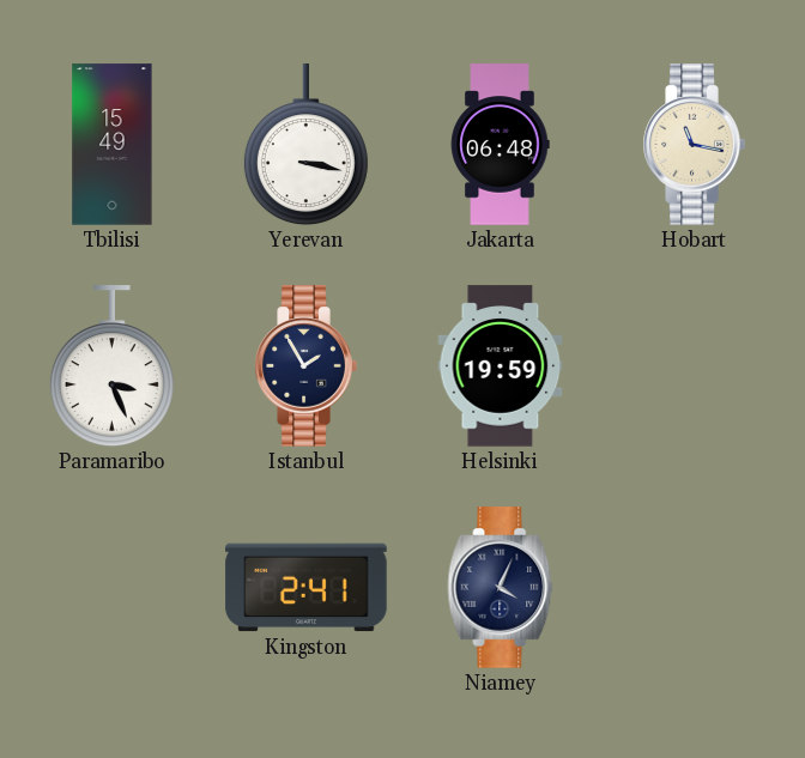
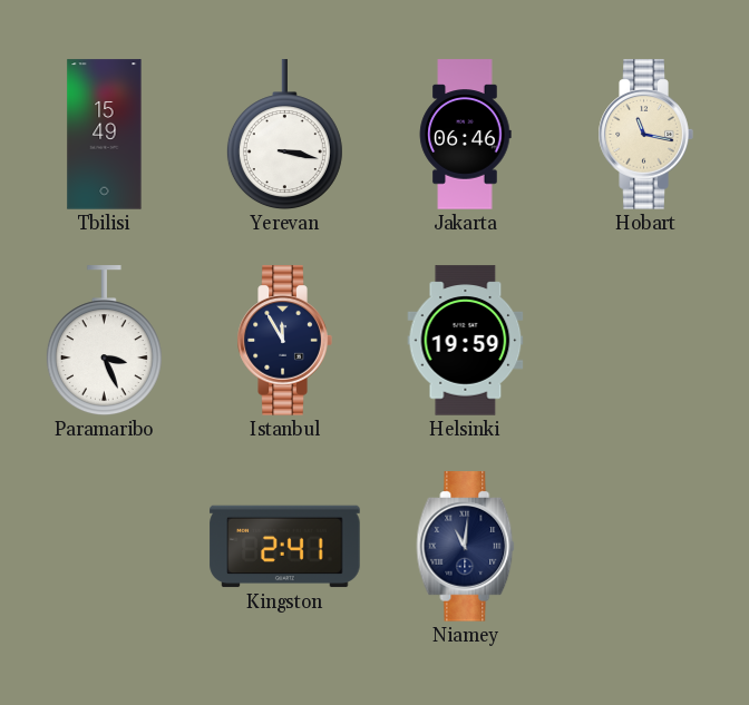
Jakarta: 06:48 -> 06:46
Istanbul: 1:55 -> 11:55
Niamey: 4:04 -> 11:01
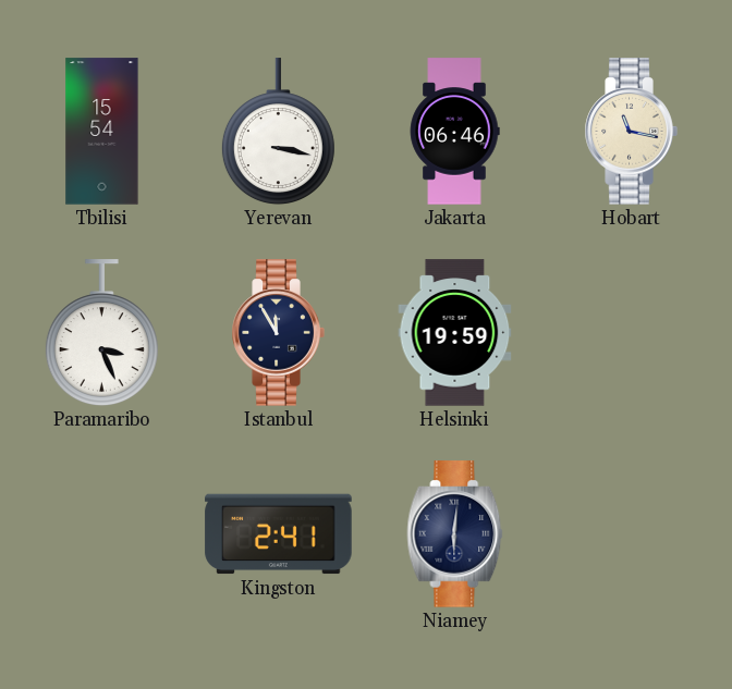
Tbilisi: 15:49 -> 15:54
Niamey: 11:01 -> 6:01
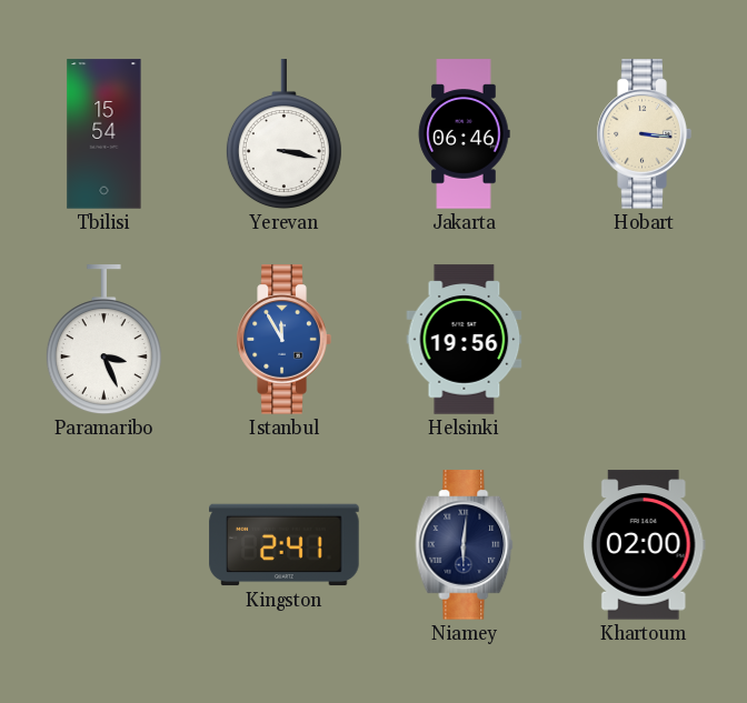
Hobart: 11:17 -> 3:16
Istanbul dial: navy -> blue
Helsinki: 19:59 -> 19:56
Khartoum: none -> 02:00
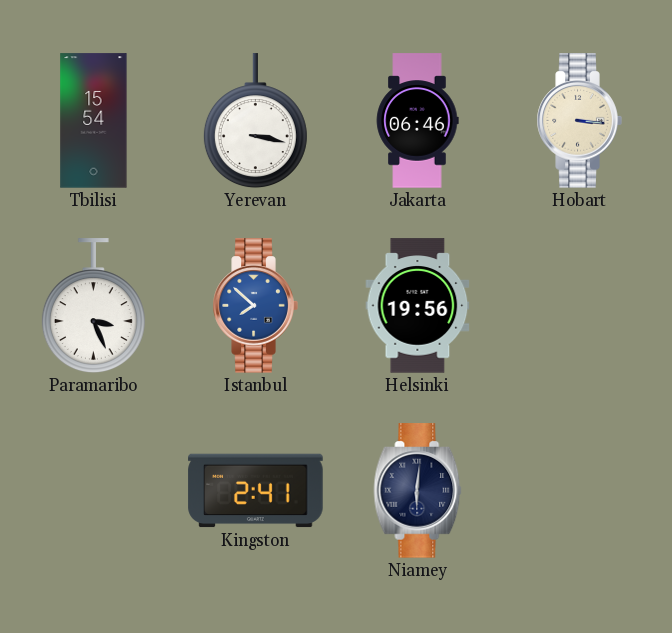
Istanbul: 11:55 -> 7:52
Khartoum: 02:00 -> none
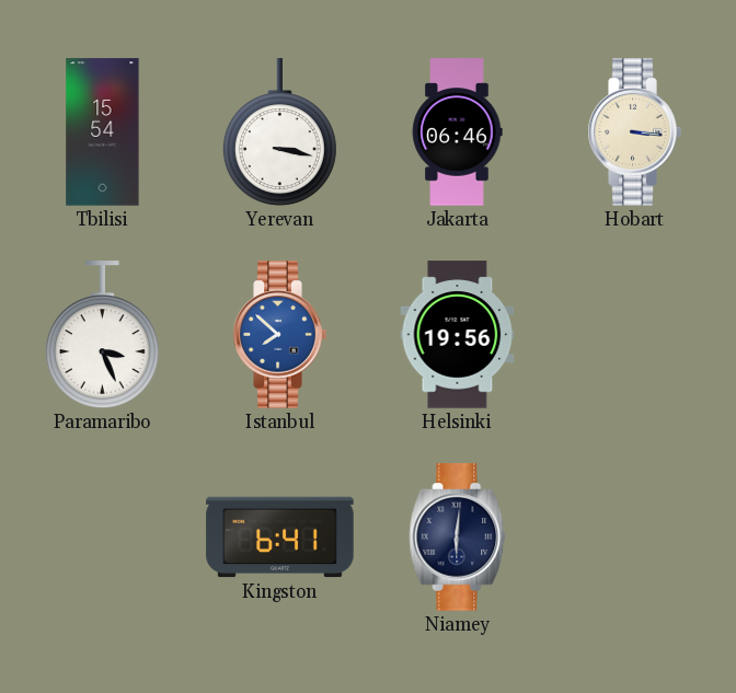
Kingston: 2:41 -> 6:41
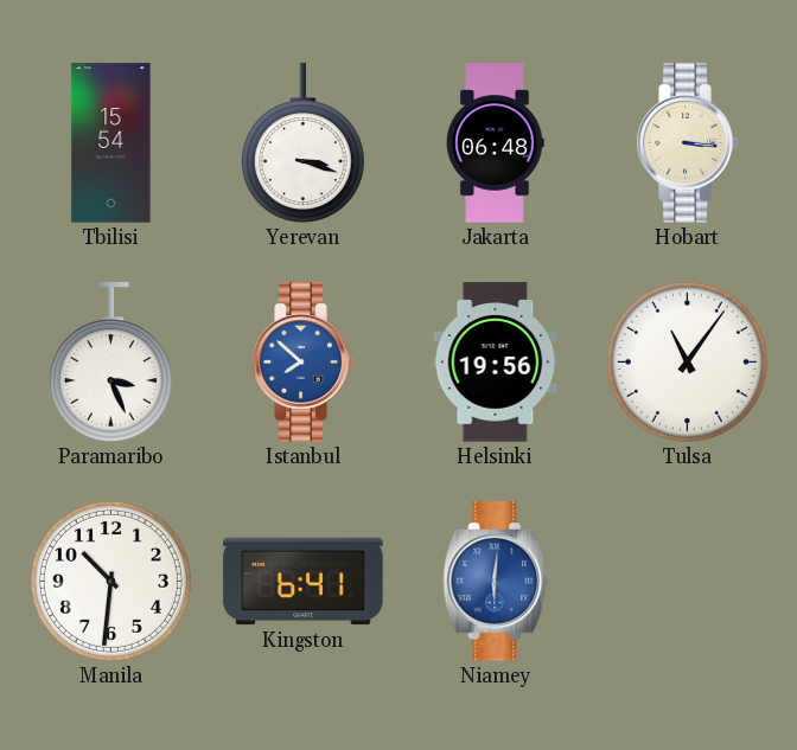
Yerevan: 3:17 -> 3:18
Jakarta: 06:46 -> 06:48
Tulsa: none -> 11:06
Manila: none -> 10:31
Niamey dial: navy -> blue
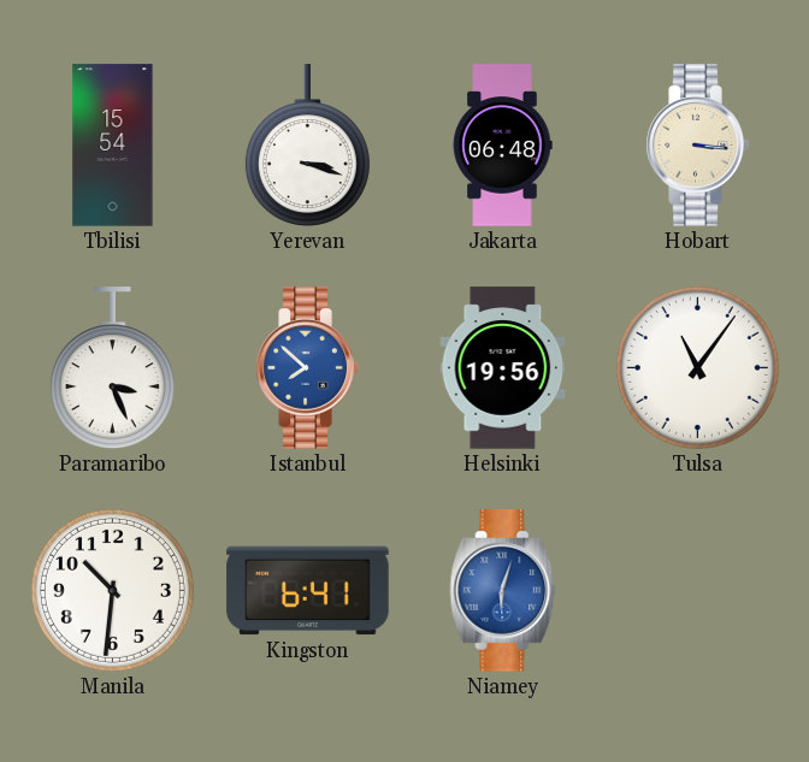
Niamey: 6:01 -> 6:03
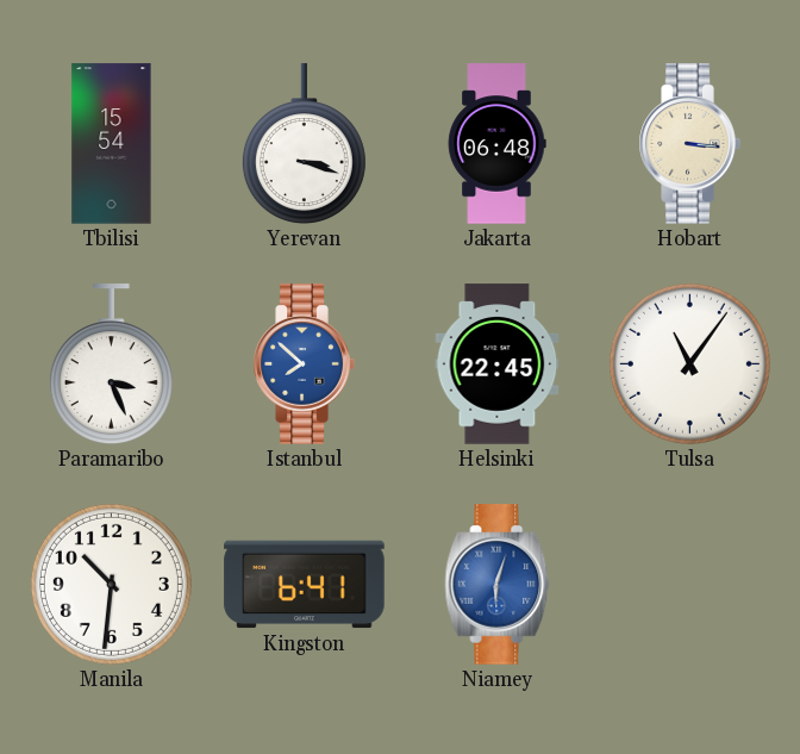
Helsinki: 19:56 -> 22:45
